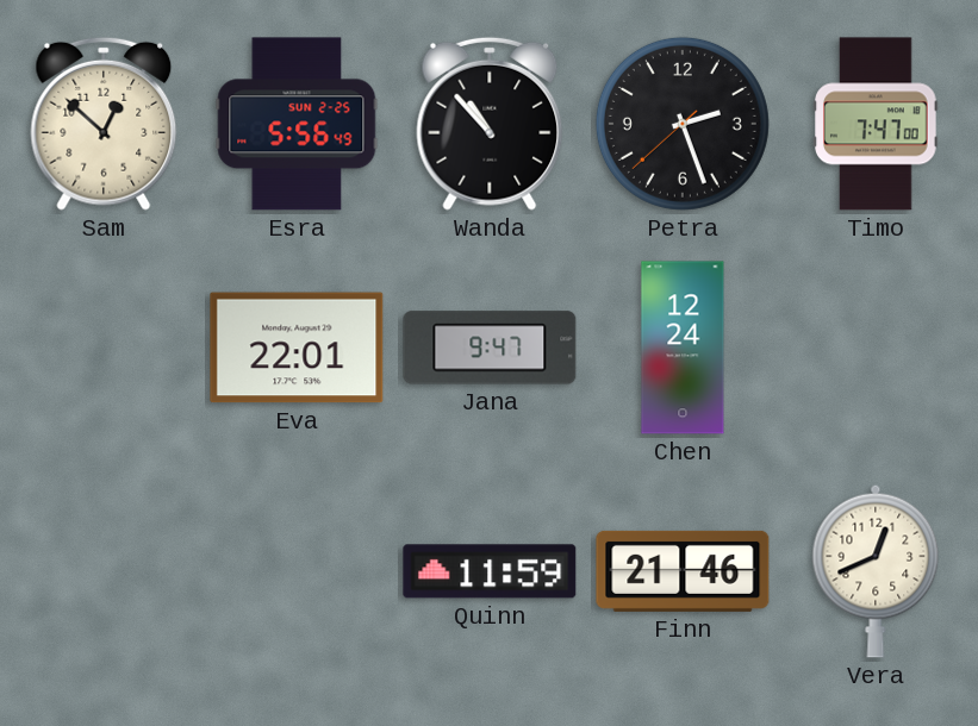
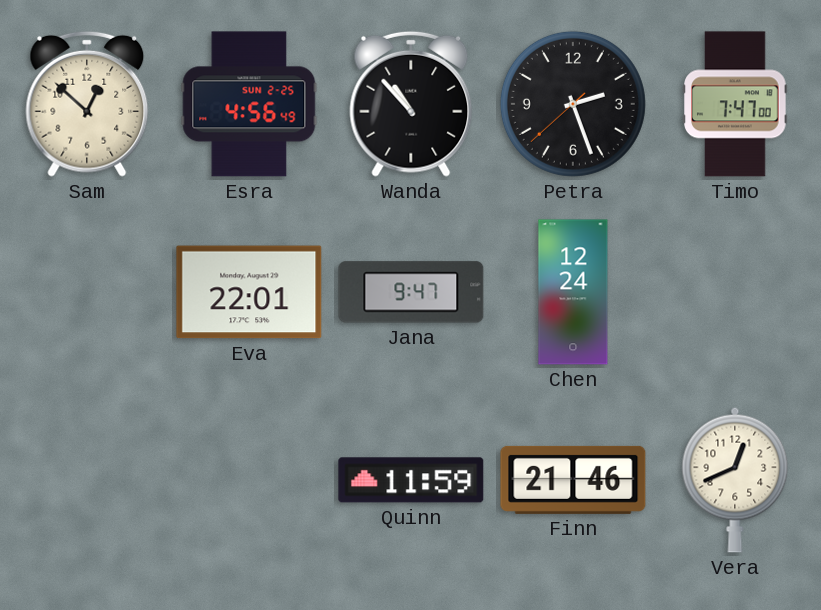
Esra: 5:56 -> 4:56
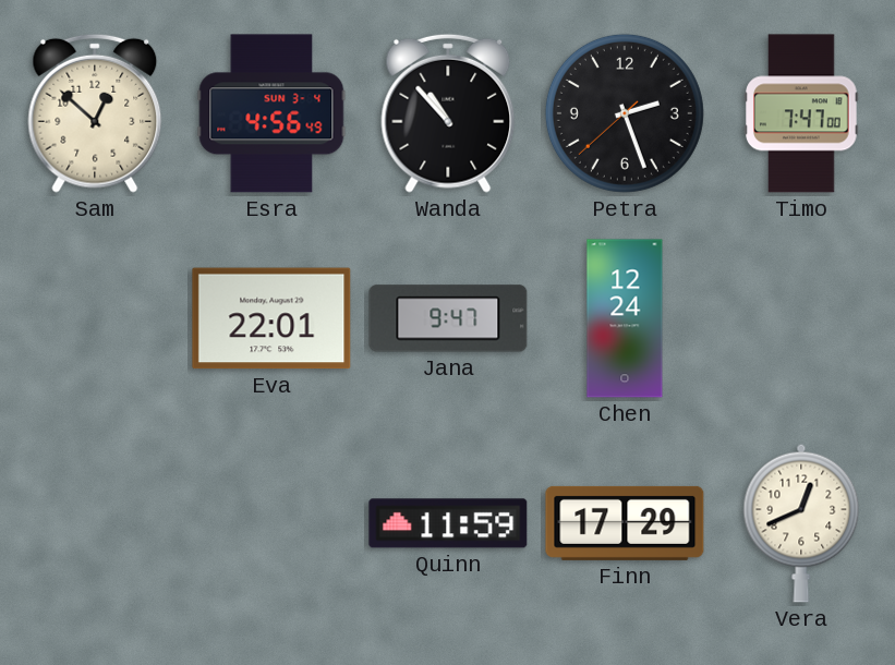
Esra date: SUN 2-25 -> SUN 3-4
Finn: 21:46 -> 17:29
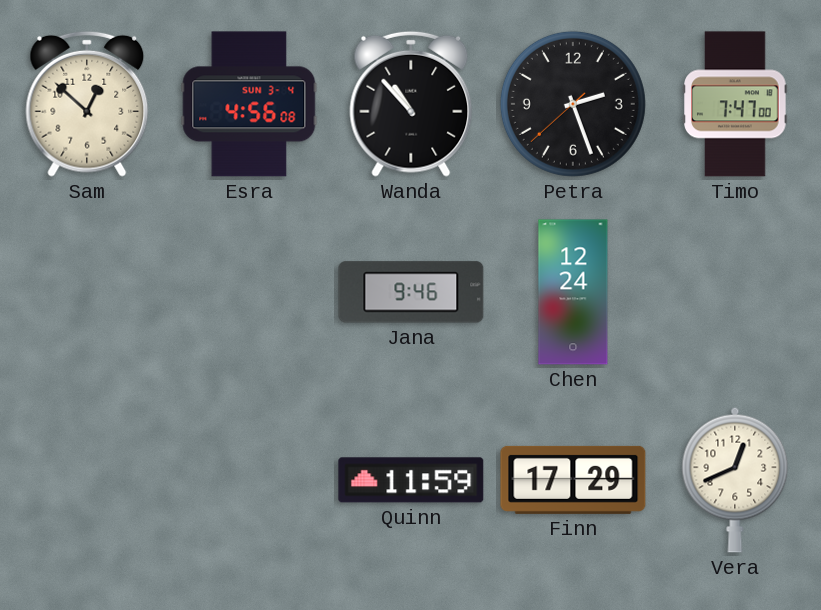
Esra: 4:56:49 -> 4:56:08
Eva: 22:01 -> none
Jana: 9:47 -> 9:46
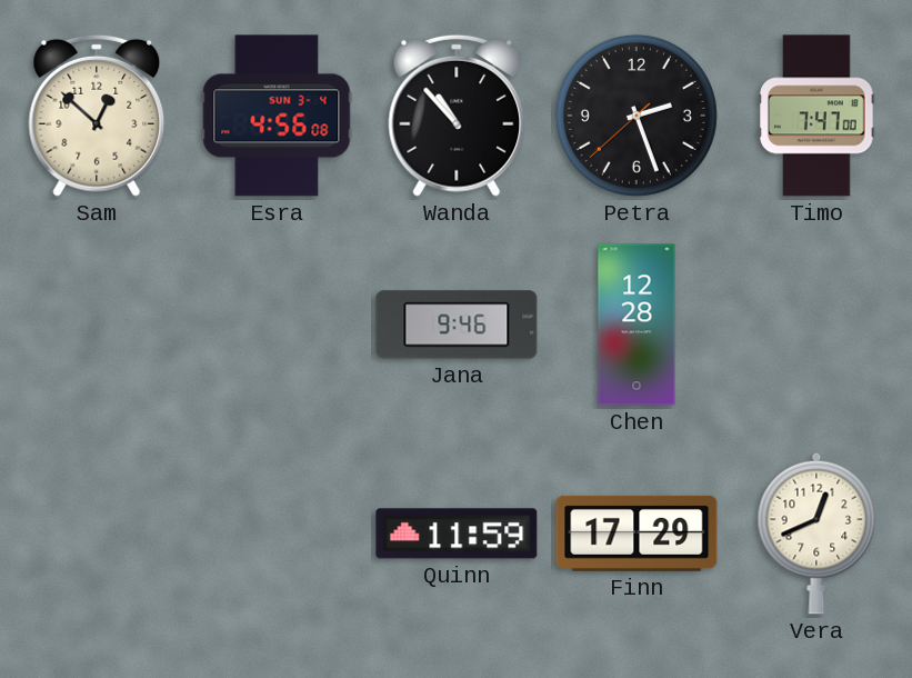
Chen: 12:24 -> 12:28
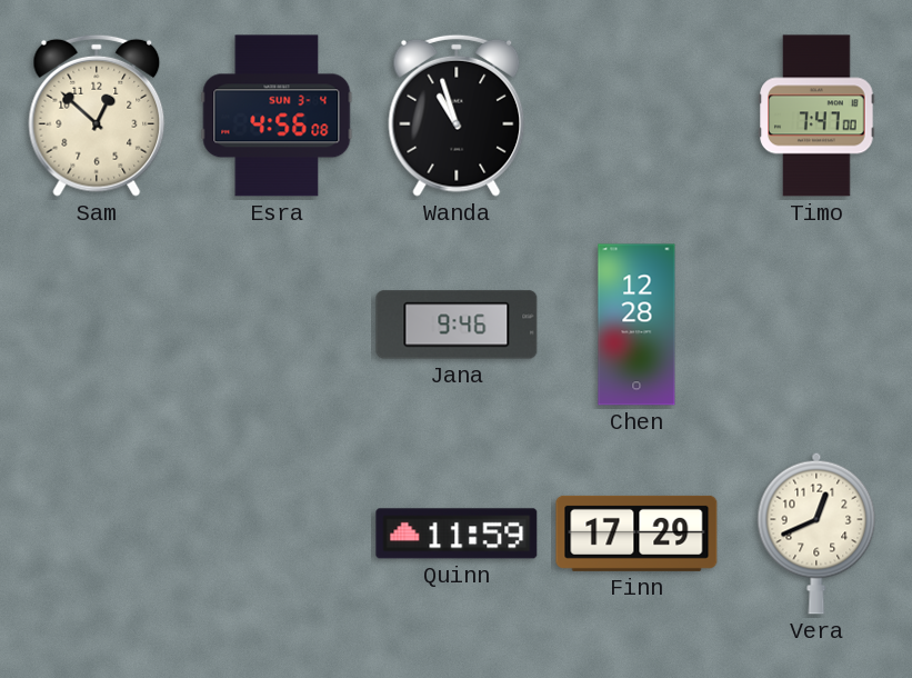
Wanda: 10:53 -> 10:57
Petra: 2:26 -> none
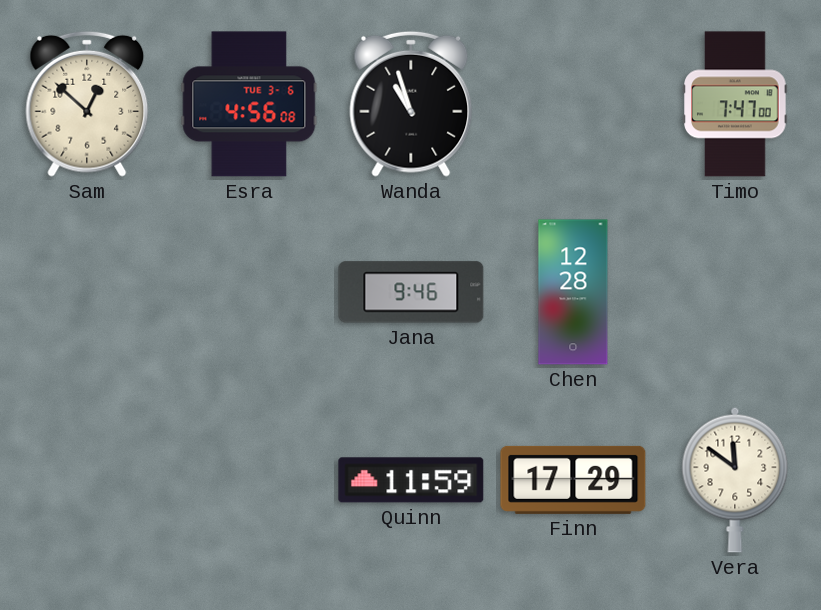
Esra date: SUN 3-4 -> TUE 3-6
Vera: 12:41 -> 11:51
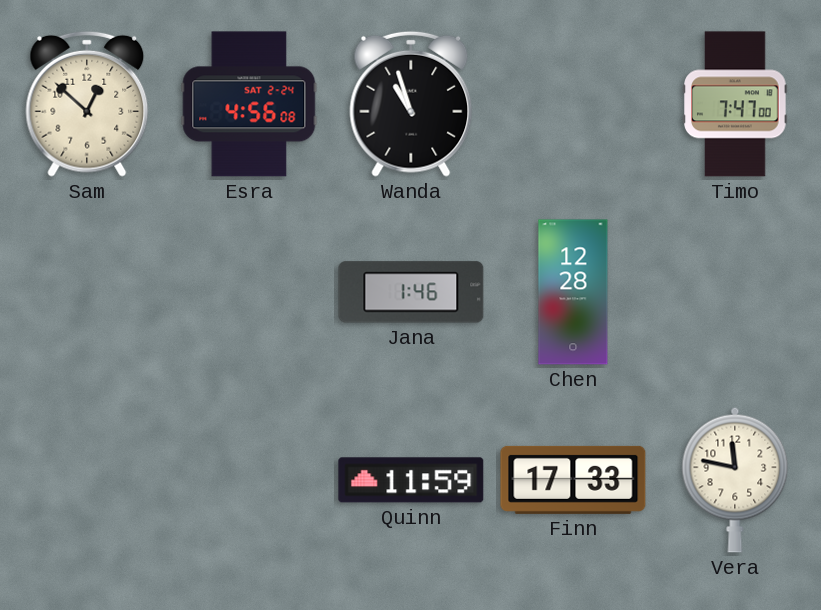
Esra date: TUE 3-6 -> SAT 2-24
Jana: 9:46 -> 1:46
Finn: 17:29 -> 17:33
Vera: 11:51 -> 11:47
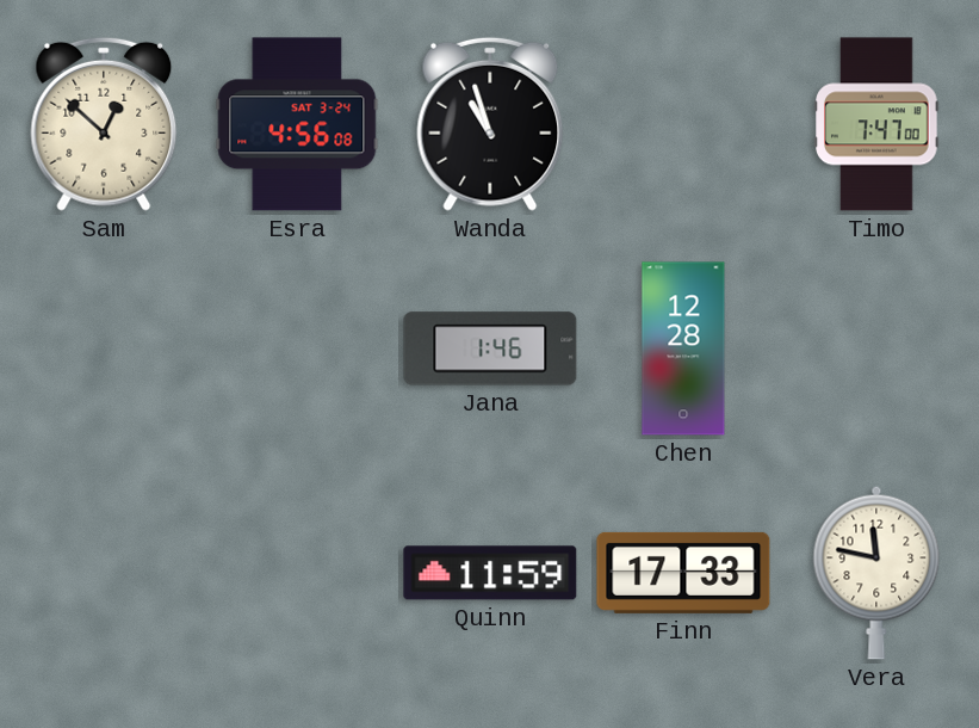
Esra date: SAT 2-24 -> SAT 3-24
